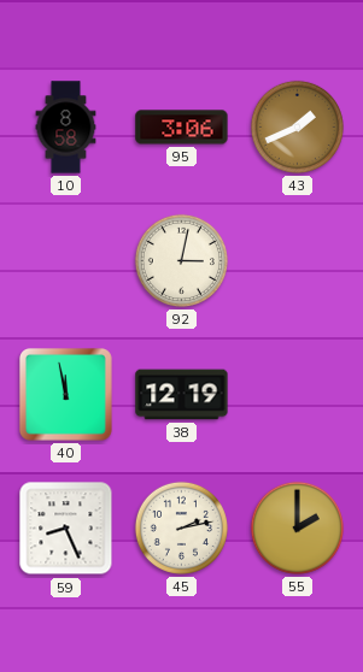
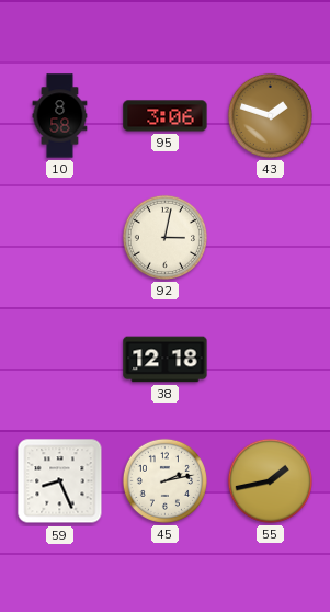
43: 1:41 -> 1:48
40: 11:58 -> none
38: 12:19 -> 12:18
55: 2:00 -> 1:43
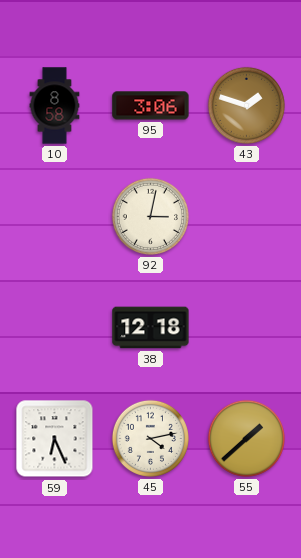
59: 8:26 -> 6:26
45: 2:13 -> 4:13
55: 1:43 -> 1:38
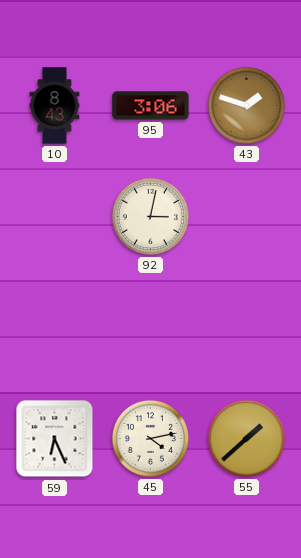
10: 8:58 -> 8:43
38: 12:18 -> none
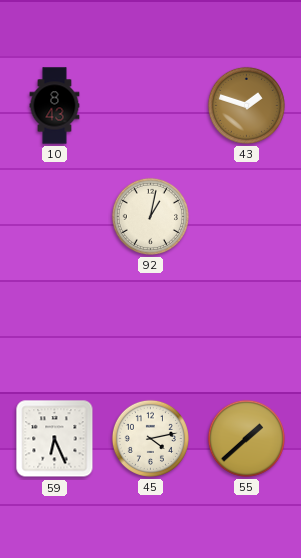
95: 3:06 -> none
92: 3:02 -> 1:02
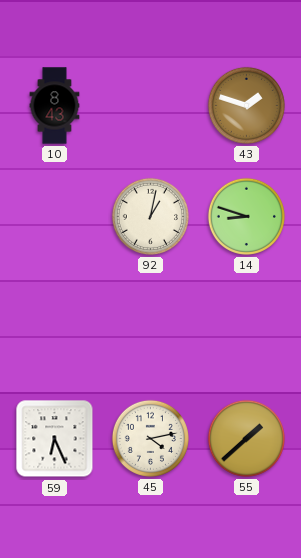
14: none -> 8:48
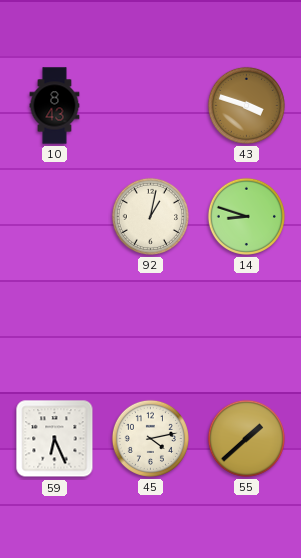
43: 1:48 -> 3:48
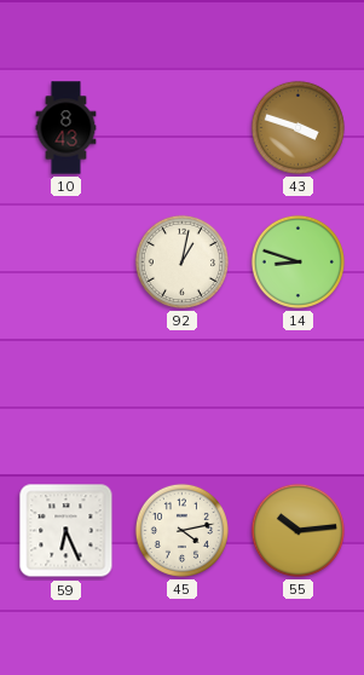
55: 1:38 -> 10:14
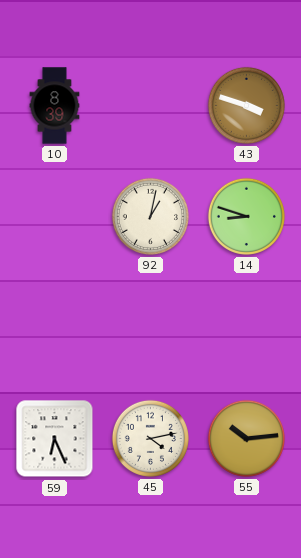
10: 8:43 -> 8:39
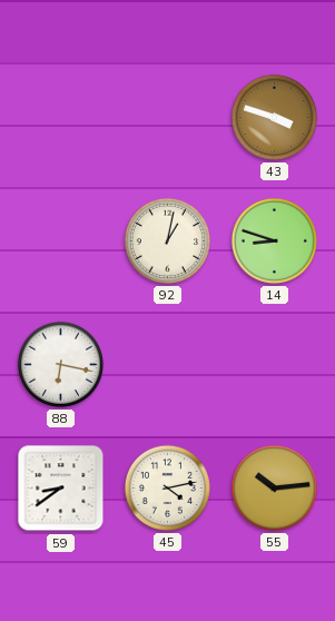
10: 8:39 -> none
88: none -> 6:17
59: 6:26 -> 8:39
